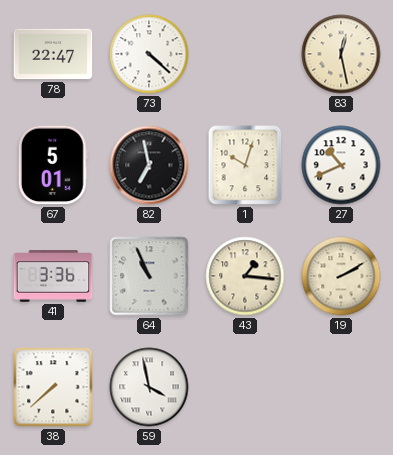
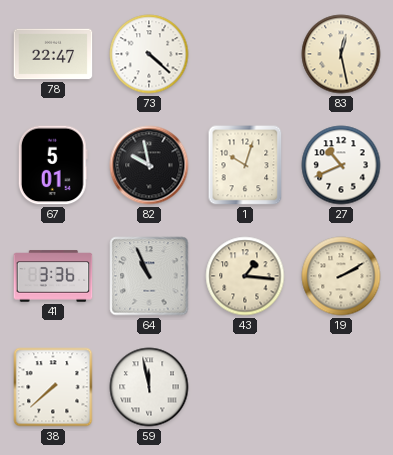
82: 6:58 -> 9:58
59: 3:58 -> 11:58
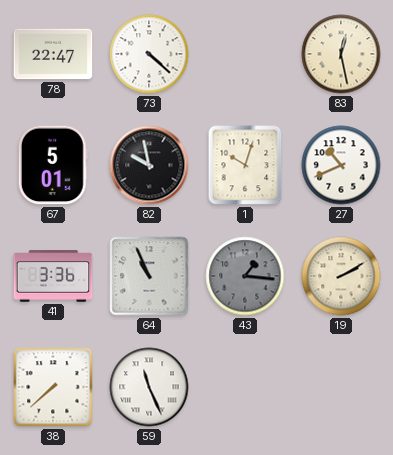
43 dial: cream -> grey
59: 11:58 -> 11:26
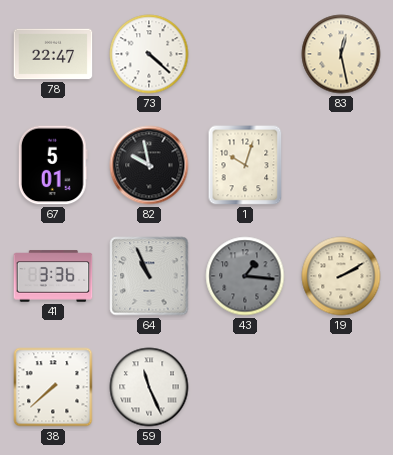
27: 10:41 -> none
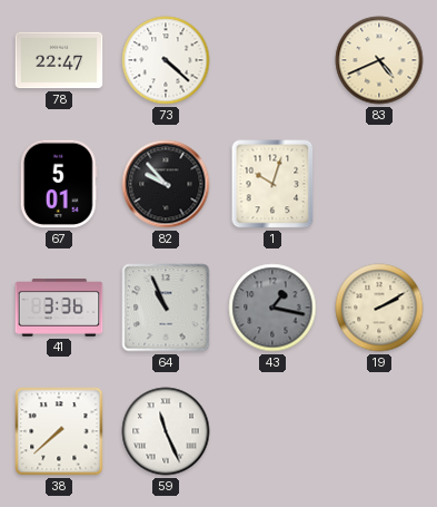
83: 12:28 -> 4:41
82: 9:58 -> 9:53
43: 1:16 -> 1:17
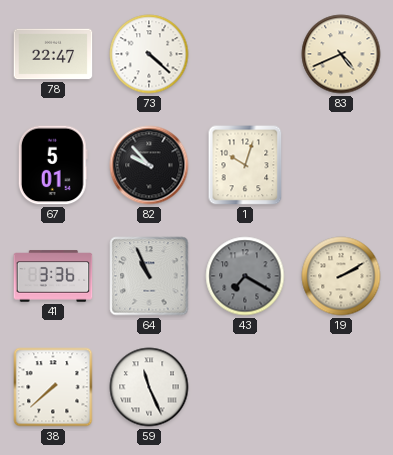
43: 1:17 -> 7:20
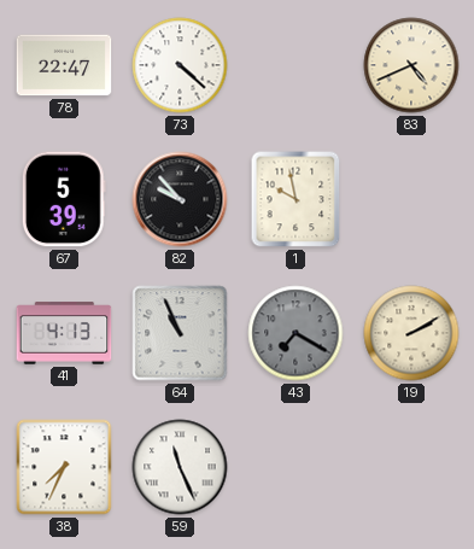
67: 5:01 -> 5:39
1: 10:03 -> 9:58
41: 3:36 -> 4:13
38: 7:38 -> 7:34
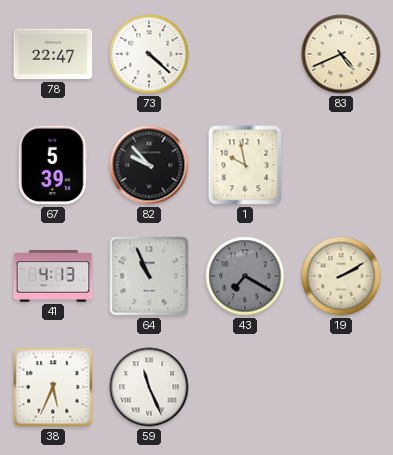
38: 7:34 -> 5:34
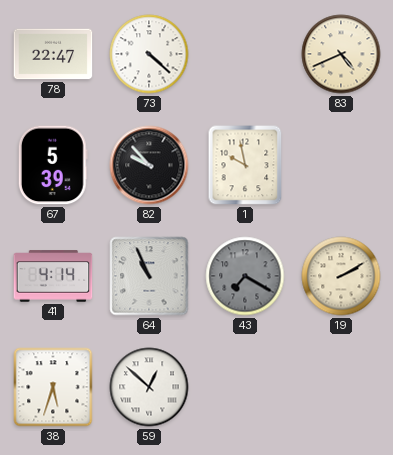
41: 4:13 -> 4:14
38: 5:34 -> 5:33
59: 11:26 -> 12:52
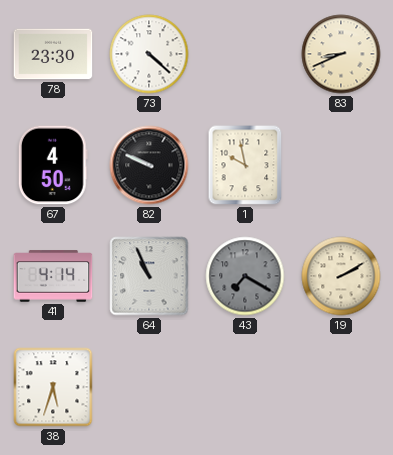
78: 22:47 -> 23:30
83: 4:41 -> 8:41
67: 5:39 -> 4:50
82: 9:53 -> 9:49
59: 12:52 -> none
